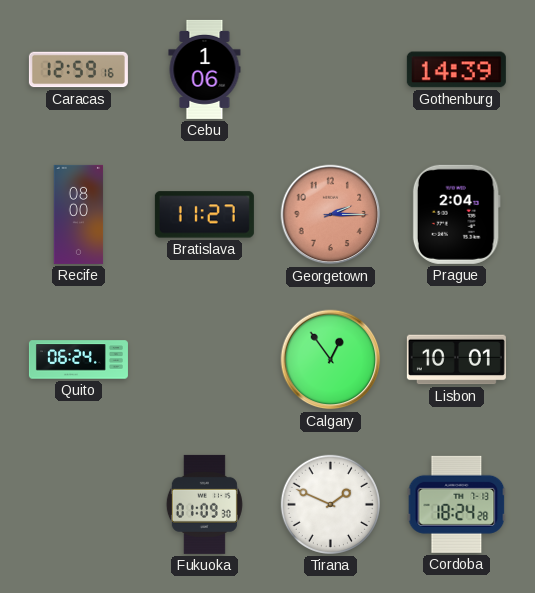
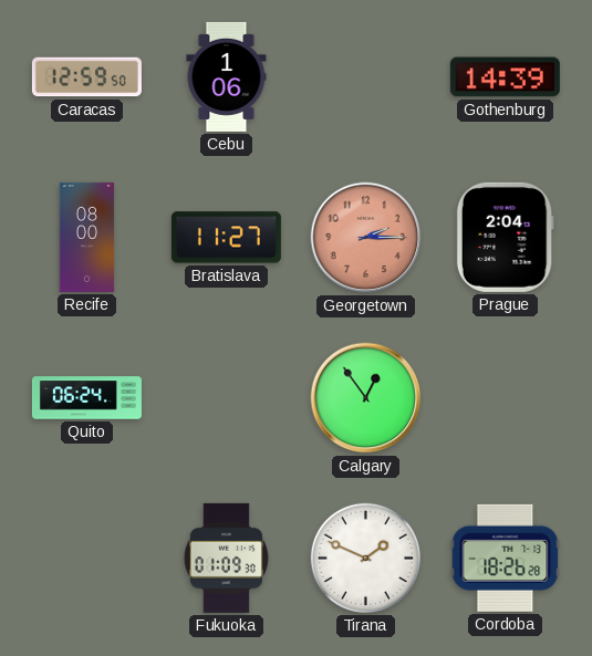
Caracas: 12:59:16 -> 12:59:50
Lisbon: 10:01 -> none
Cordoba: 18:24 -> 18:26
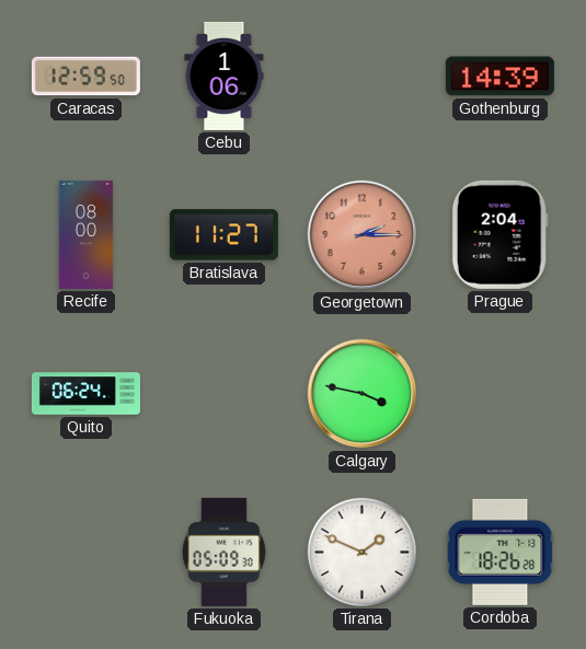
Calgary: 12:54 -> 3:47
Fukuoka: 01:09 -> 05:09
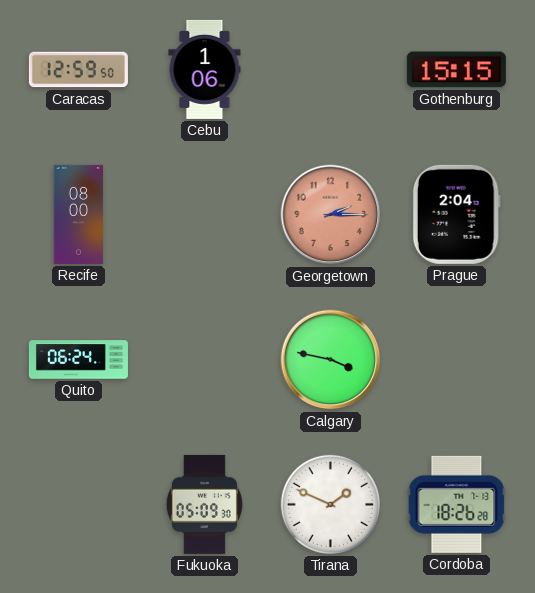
Gothenburg: 14:39 -> 15:15
Bratislava: 11:27 -> none
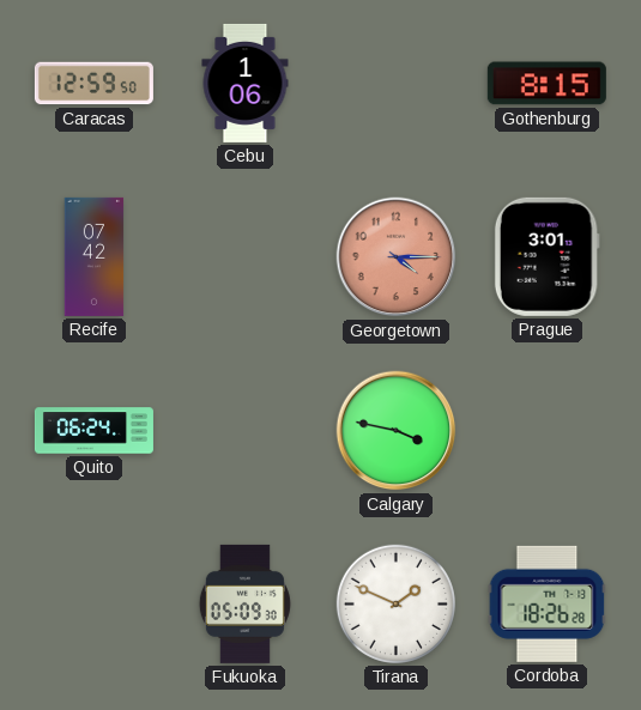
Gothenburg: 15:15 -> 8:15
Recife: 08:00 -> 07:42
Georgetown: 2:15 -> 4:15
Prague: 2:04 -> 3:01
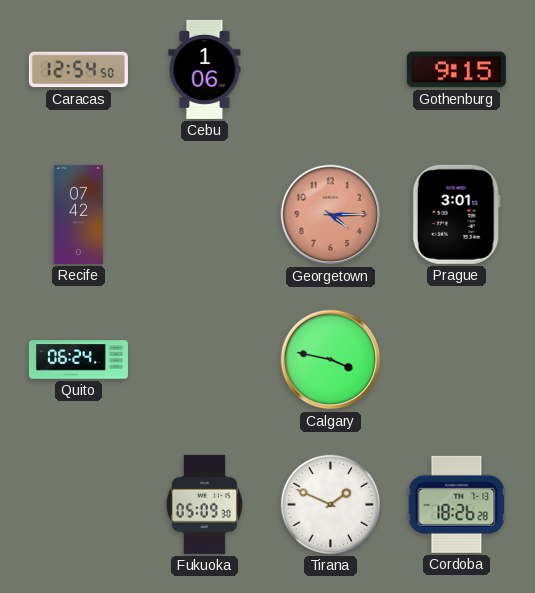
Caracas: 12:59 -> 12:54
Gothenburg: 8:15 -> 9:15
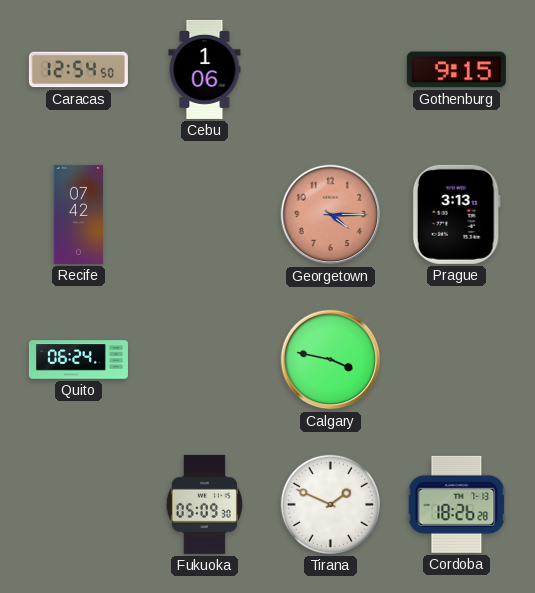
Prague: 3:01 -> 3:13
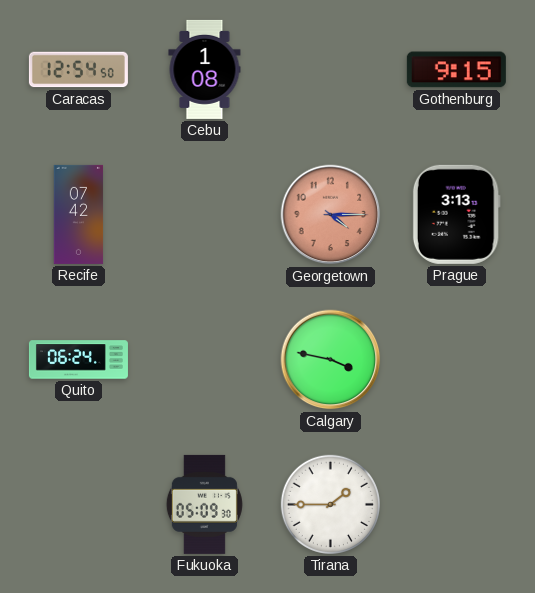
Cebu: 1:06 -> 1:08
Tirana: 1:49 -> 1:45
Cordoba: 18:26 -> none
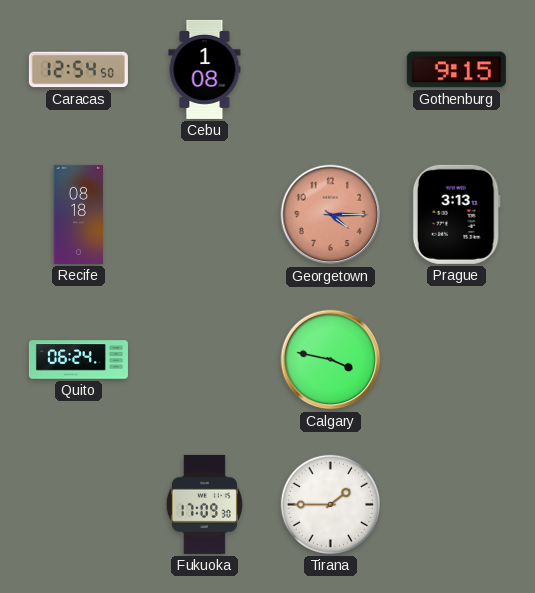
Recife: 07:42 -> 08:18
Fukuoka: 05:09 -> 17:09
